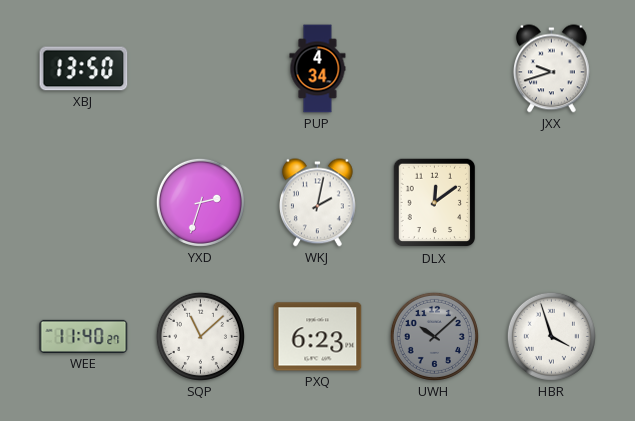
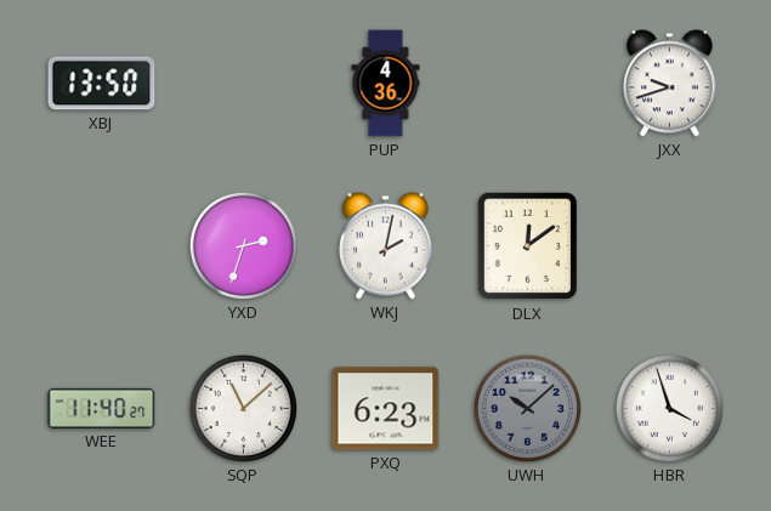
PUP: 4:34 -> 4:36
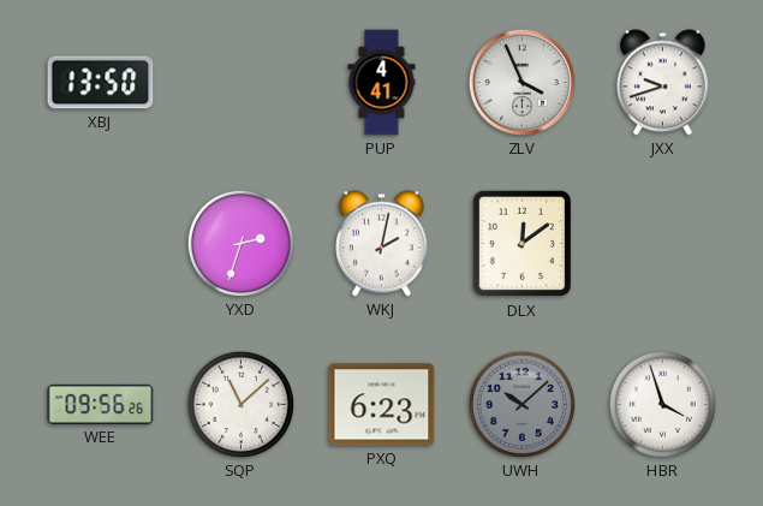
PUP: 4:36 -> 4:41
ZLV: none -> 3:56
WEE: 11:40 -> 09:56
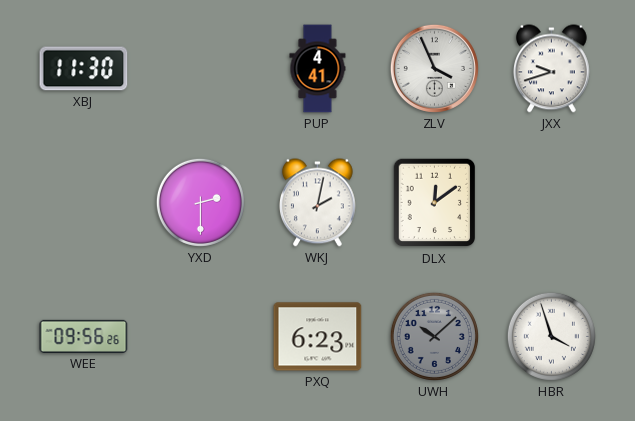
XBJ: 13:50 -> 11:30
YXD: 2:33 -> 2:30
SQP: 11:08 -> none
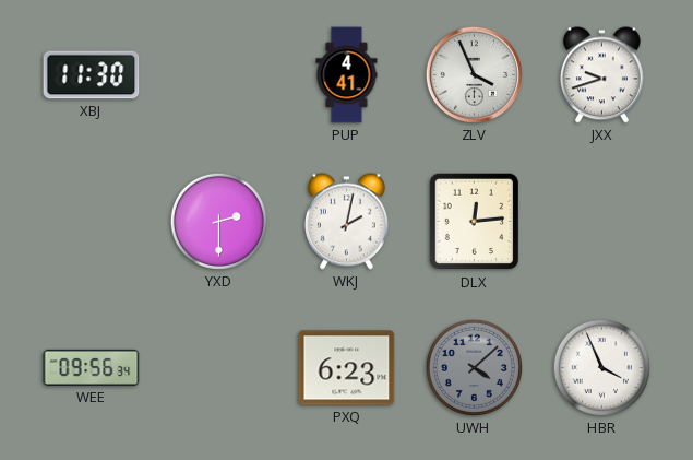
DLX: 12:09 -> 12:14
WEE: 09:56:26 -> 09:56:34
UWH: 10:08 -> 4:08
HBR: 3:57 -> 3:56
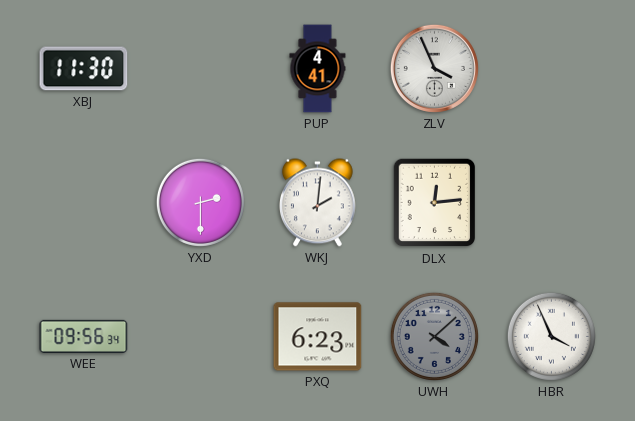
JXX: 9:42 -> none
WKJ: 2:02 -> 2:01
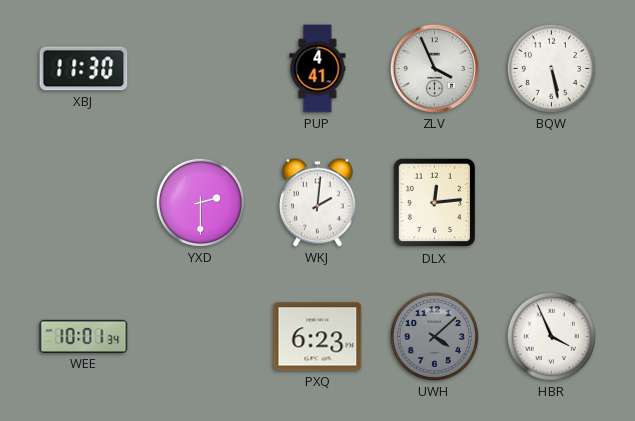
BQW: none -> 5:28
WEE: 09:56 -> 10:01
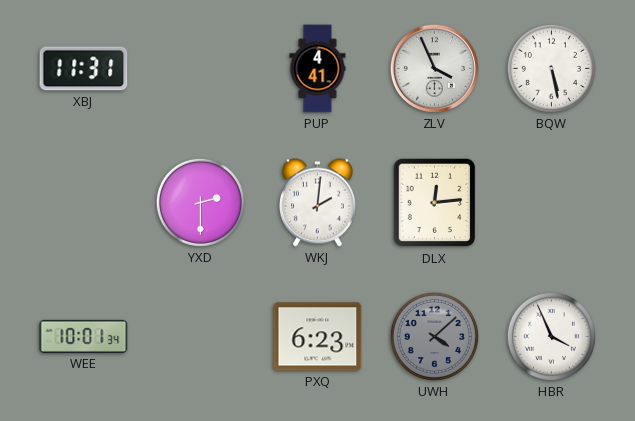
XBJ: 11:30 -> 11:31
